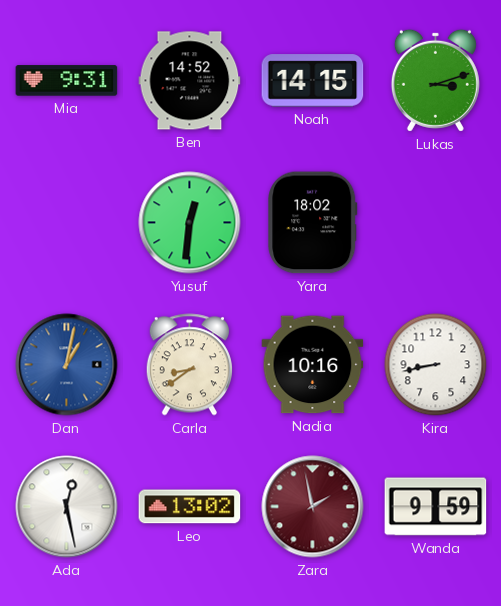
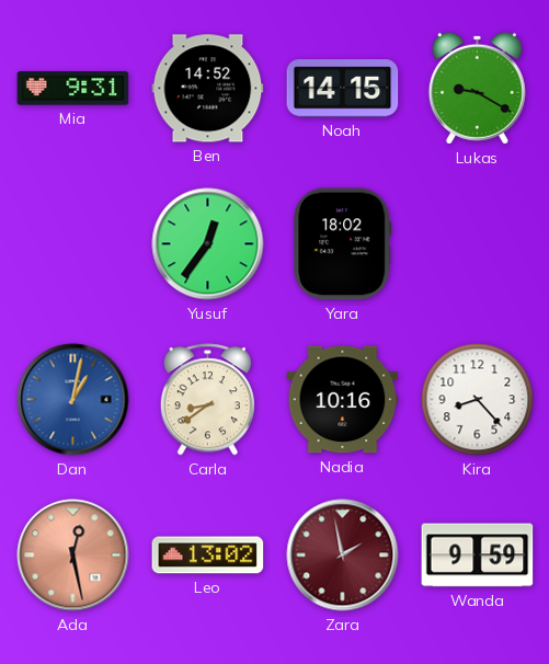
Lukas: 3:12 -> 9:20
Yusuf: 12:31 -> 12:36
Kira: 8:43 -> 8:23
Ada dial: white -> salmon
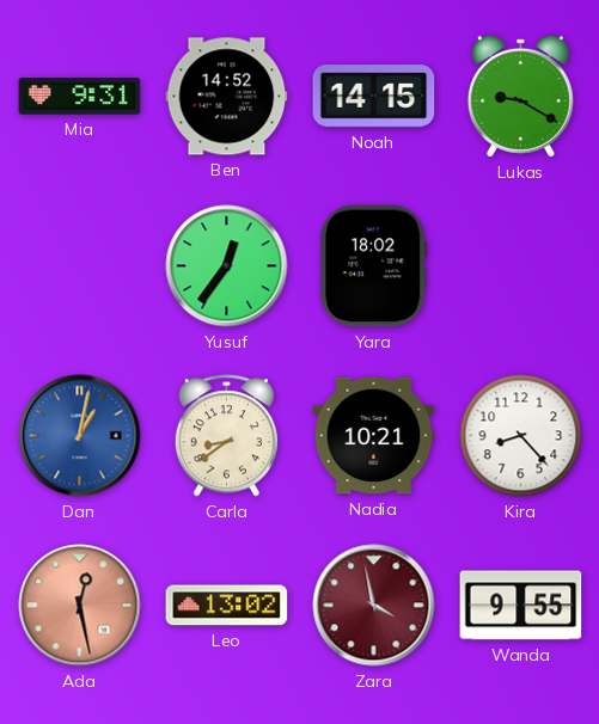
Nadia: 10:16 -> 10:21
Zara: 1:58 -> 3:58
Wanda: 9:59 -> 9:55
